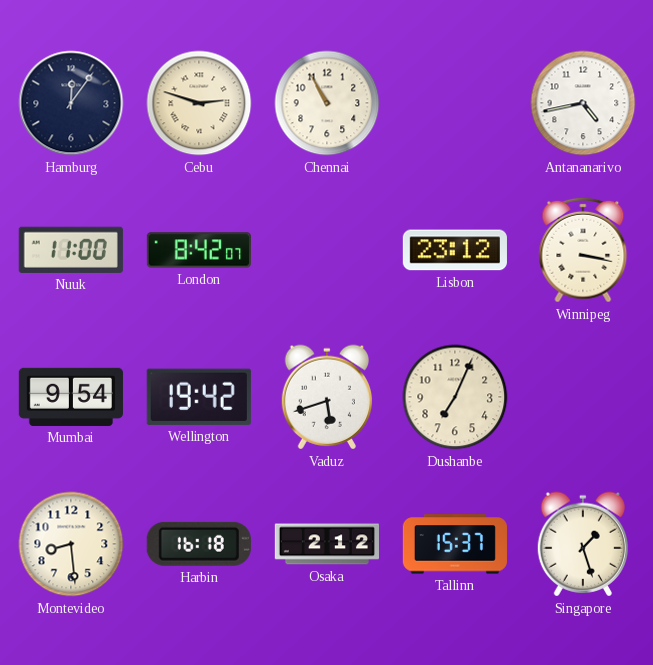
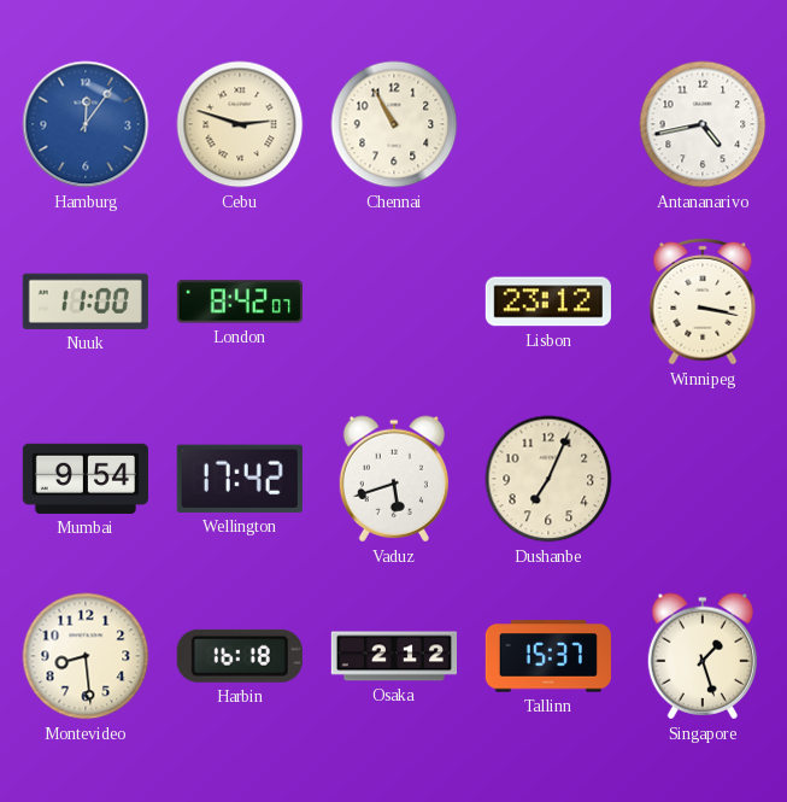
Hamburg dial: navy -> blue
Wellington: 19:42 -> 17:42
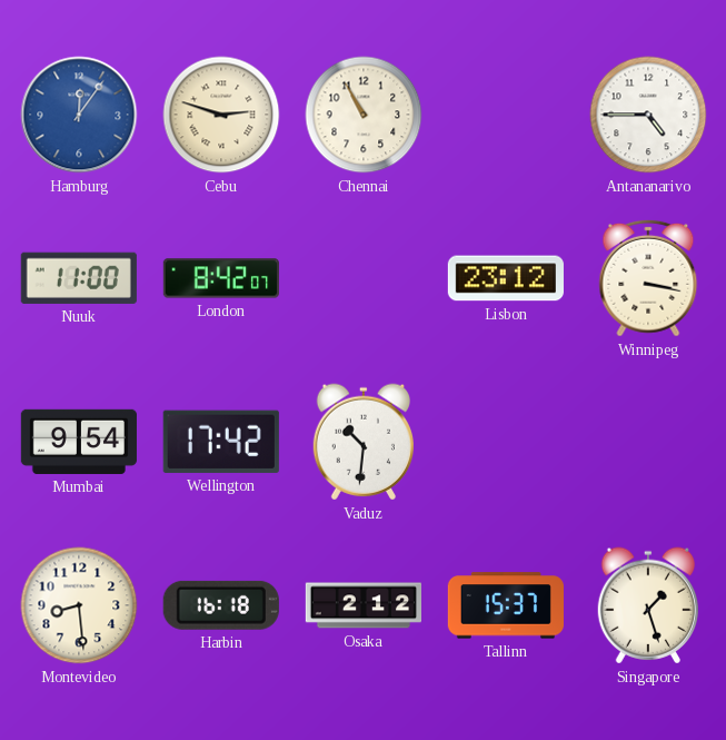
Antananarivo: 4:43 -> 4:45
Vaduz: 5:42 -> 10:31
Dushanbe: 7:04 -> none
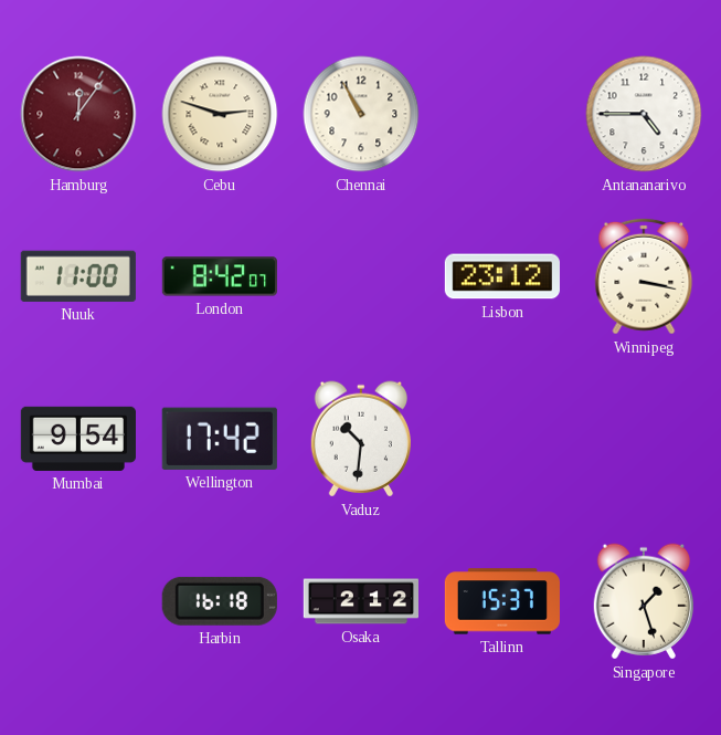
Hamburg dial: blue -> burgundy
Montevideo: 8:29 -> none
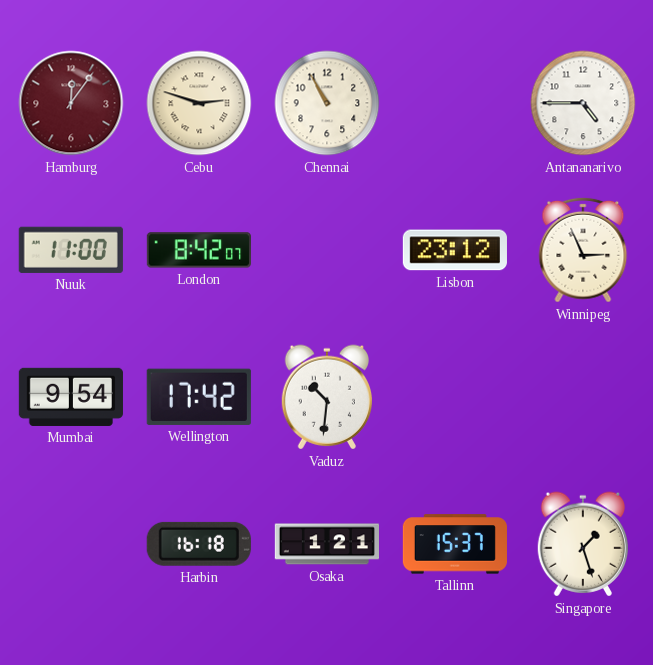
Winnipeg: 3:17 -> 2:56
Osaka: 2:12 -> 1:21
